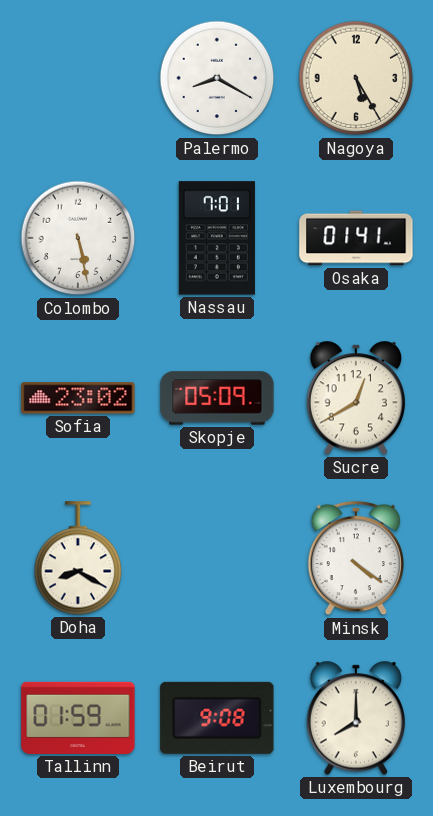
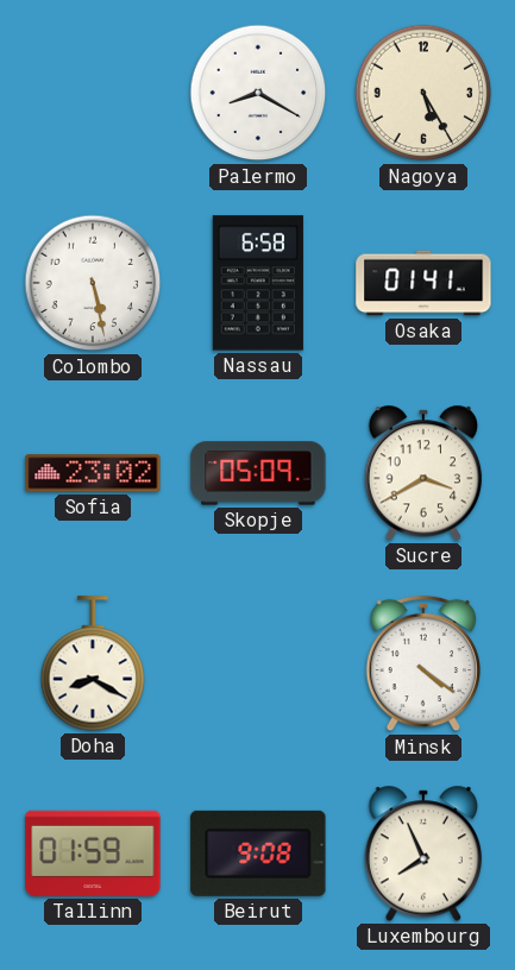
Nassau: 7:01 -> 6:58
Sucre: 12:40 -> 3:40
Luxembourg: 8:00 -> 7:56
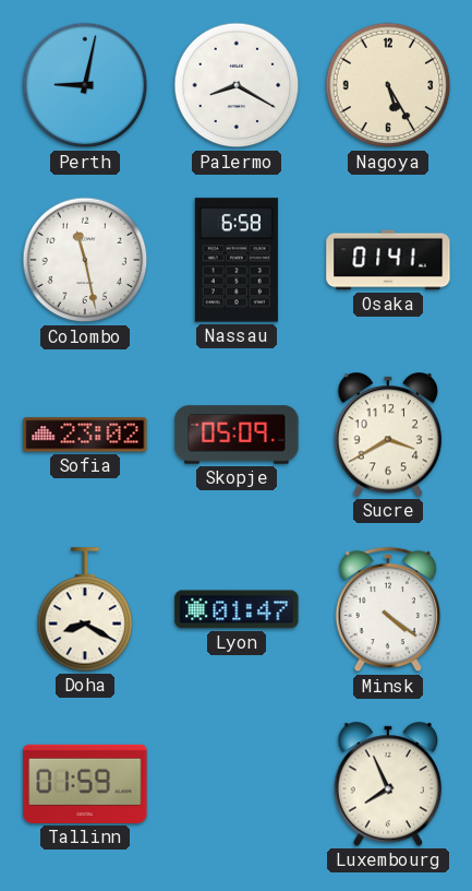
Perth: none -> 9:02
Colombo: 5:28 -> 11:28
Lyon: none -> 01:47
Beirut: 9:08 -> none
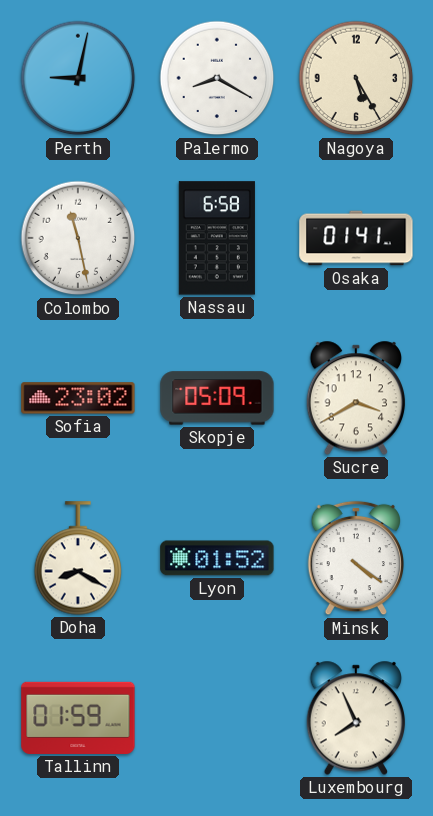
Lyon: 01:47 -> 01:52
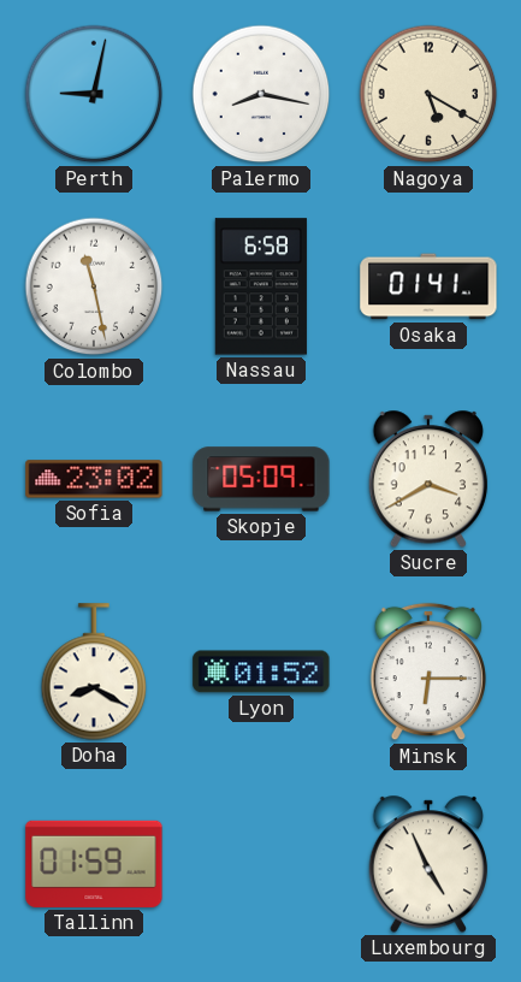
Palermo: 8:20 -> 8:17
Nagoya: 5:25 -> 5:20
Minsk: 4:21 -> 6:15
Luxembourg: 7:56 -> 4:56
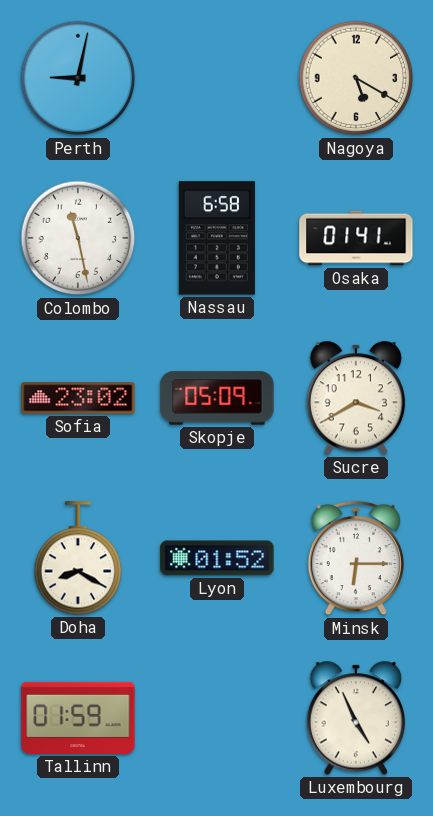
Palermo: 8:17 -> none
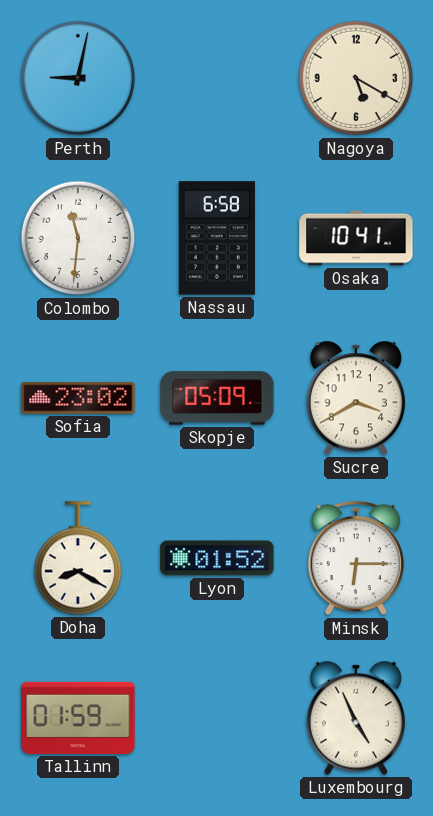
Colombo: 11:28 -> 11:31
Osaka: 01:41 -> 10:41
